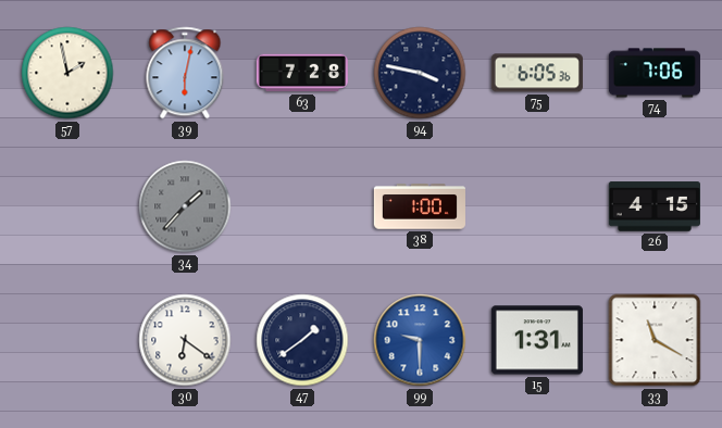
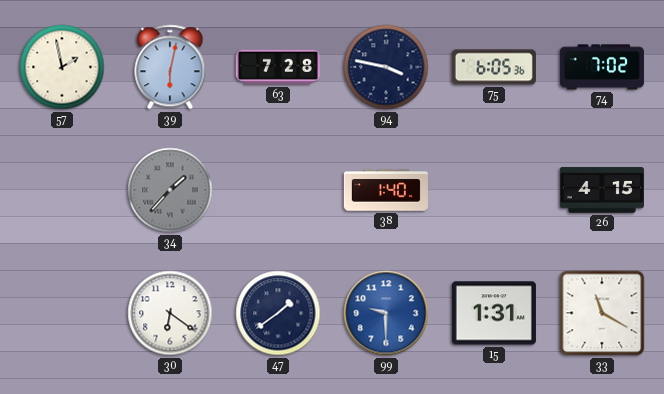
74: 7:06 -> 7:02
38: 1:00 -> 1:40
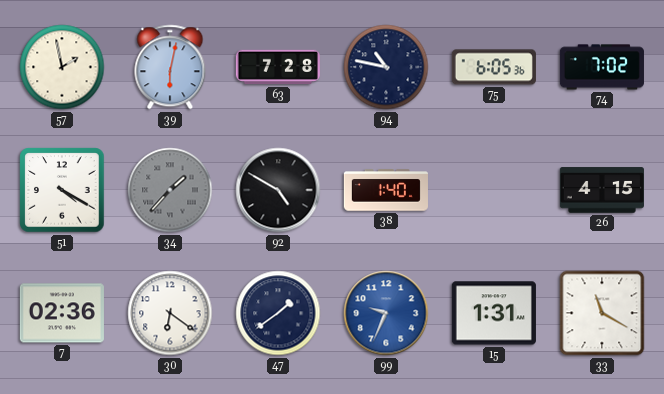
94: 3:47 -> 10:47
51: none -> 4:20
92: none -> 4:50
7: none -> 02:36
99: 9:30 -> 9:34
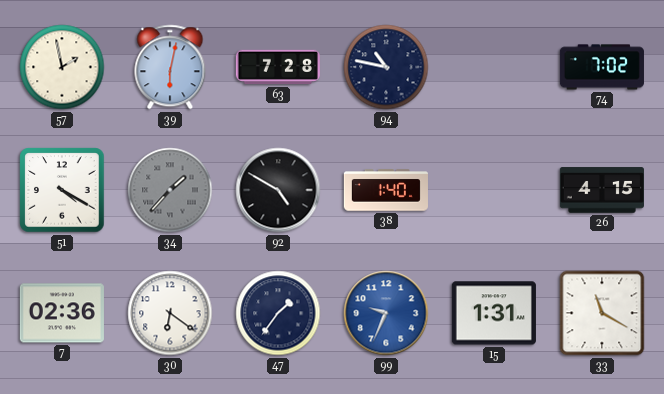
75: 6:05 -> none
47: 1:39 -> 1:36
